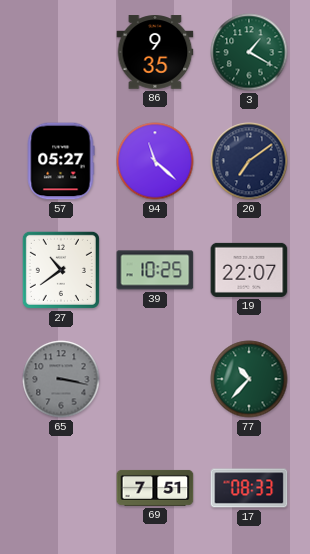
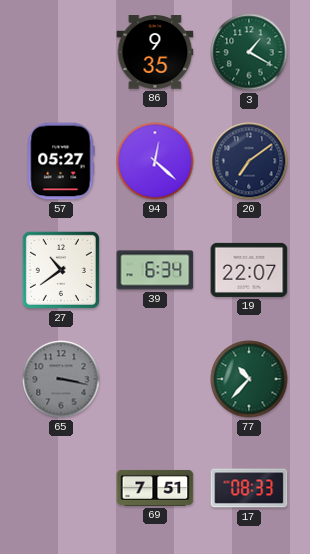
94: 11:22 -> 12:22
39: 10:25 -> 6:34
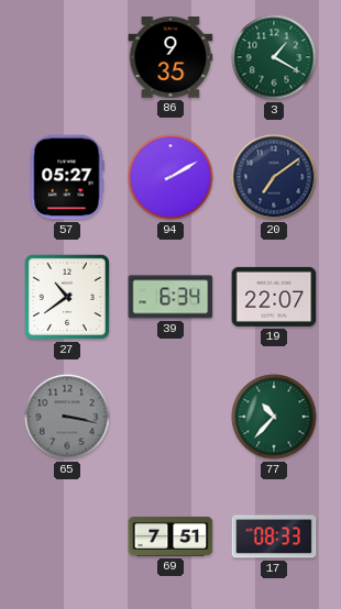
94: 12:22 -> 2:10
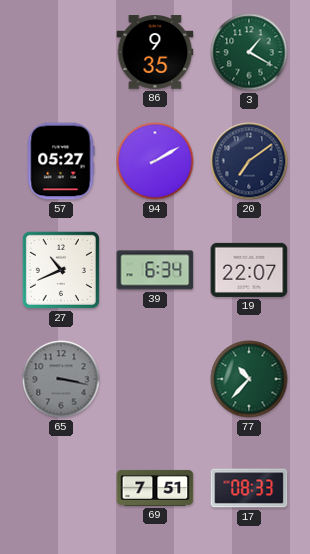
27: 10:39 -> 10:41
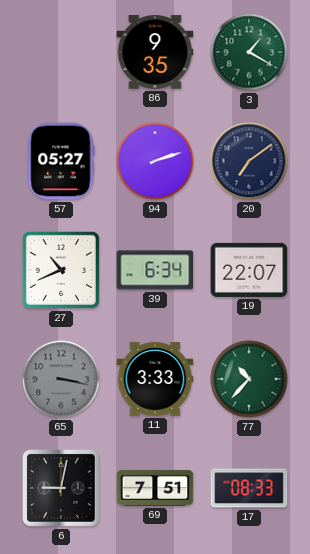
94: 2:10 -> 2:12
11: none -> 3:33
6: none -> 9:02
